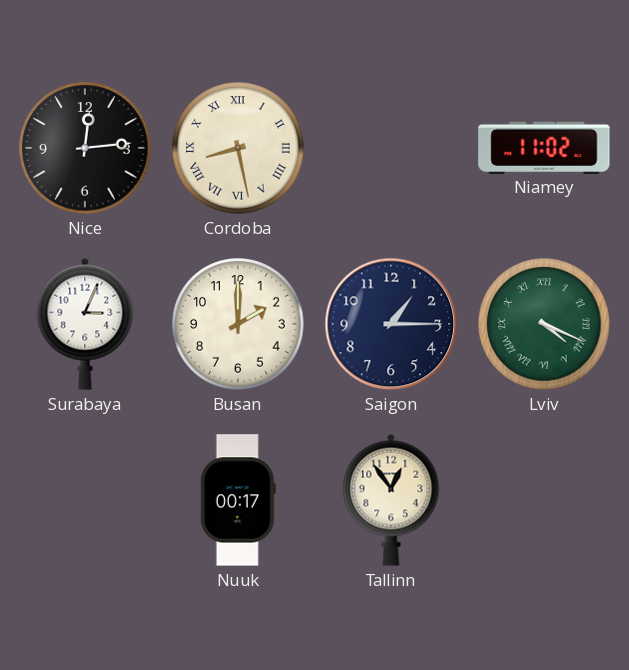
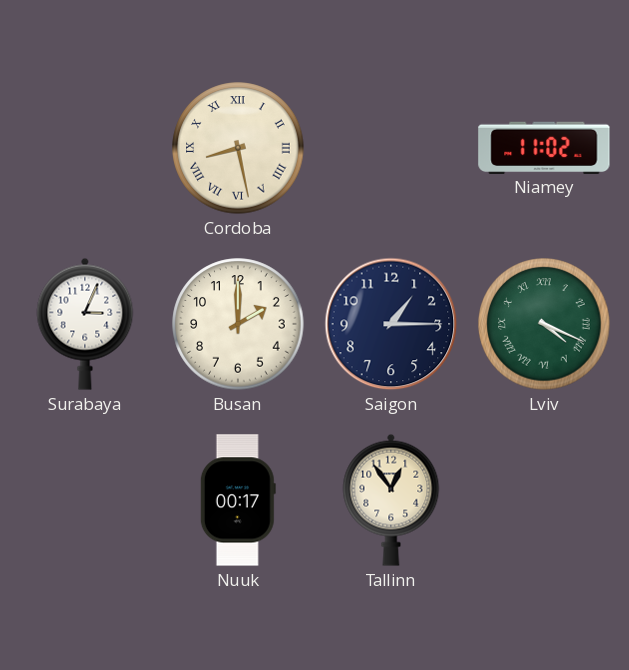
Nice: 12:14 -> none
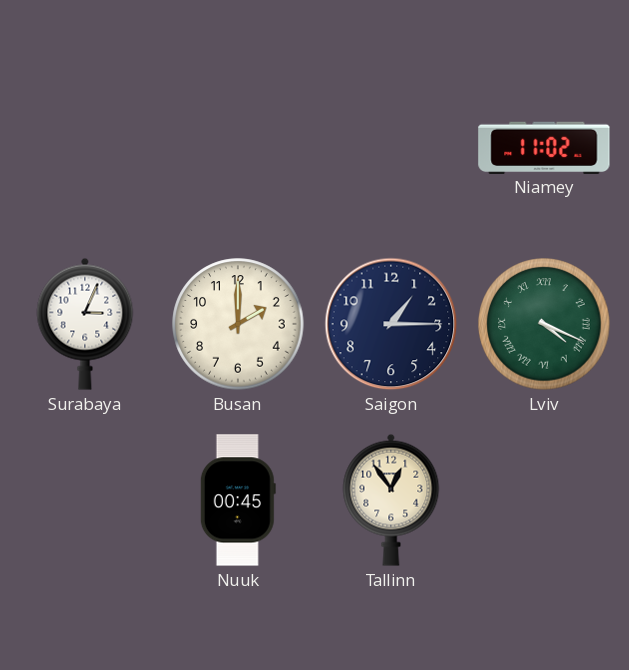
Cordoba: 8:28 -> none
Nuuk: 00:17 -> 00:45
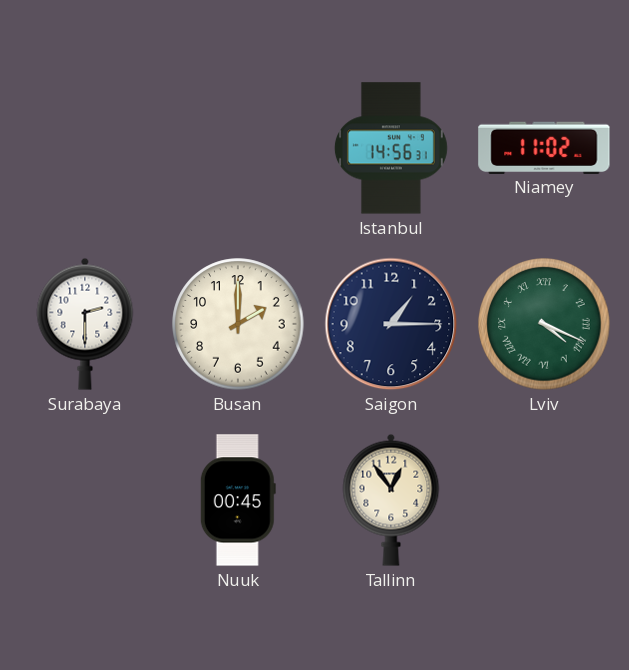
Istanbul: none -> 14:56
Surabaya: 3:04 -> 2:30
